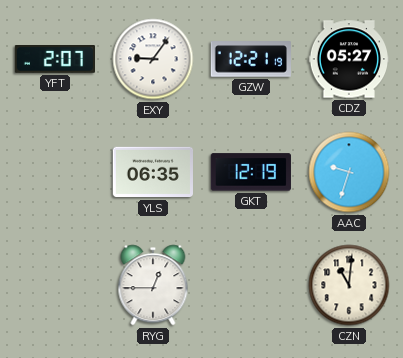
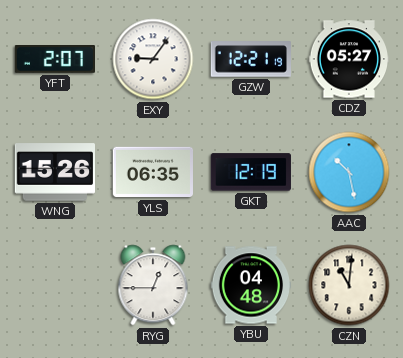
WNG: none -> 15:26
AAC: 9:33 -> 10:28
YBU: none -> 04:48
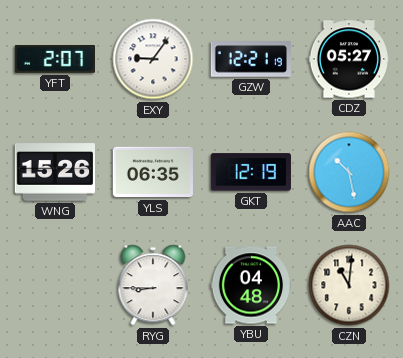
RYG: 12:45 -> 8:45
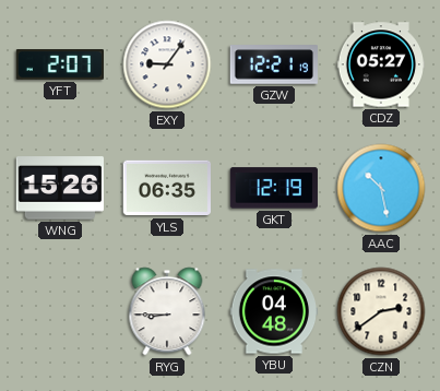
CZN: 11:01 -> 2:39
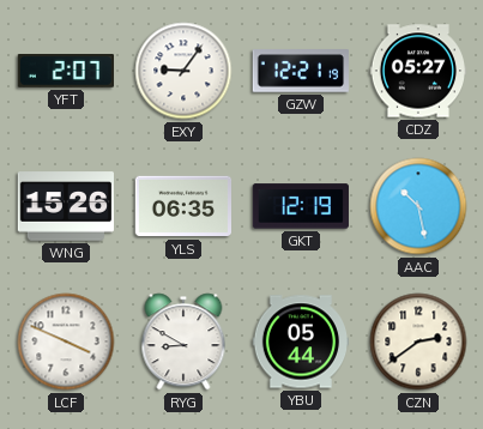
LCF: none -> 3:49
RYG: 8:45 -> 8:50
YBU: 04:48 -> 05:44
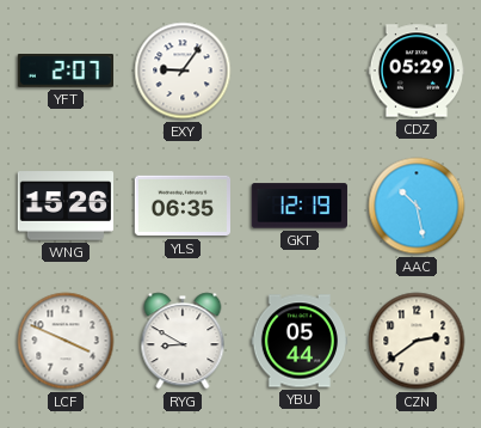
GZW: 12:21 -> none
CDZ: 05:27 -> 05:29
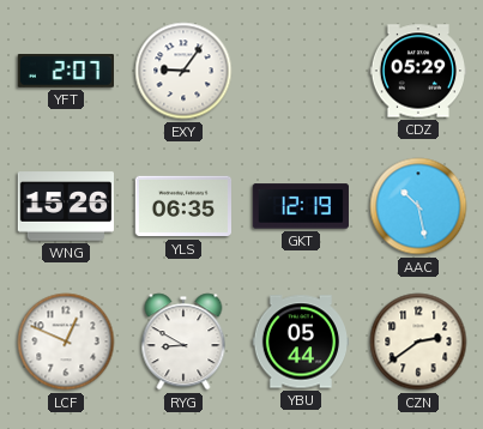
LCF: 3:49 -> 12:49
